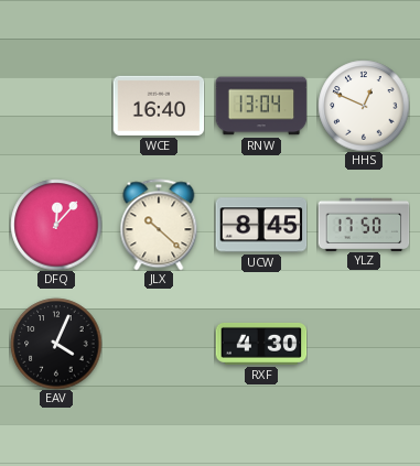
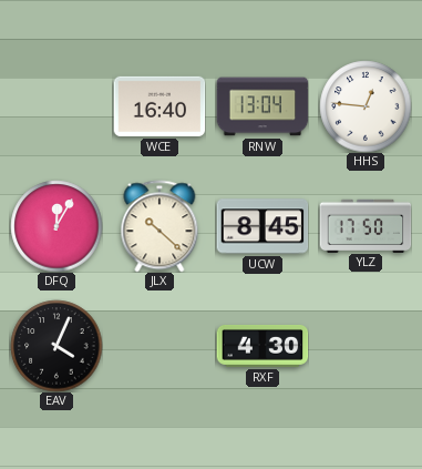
HHS: 12:49 -> 12:46
DFQ: 12:07 -> 12:05
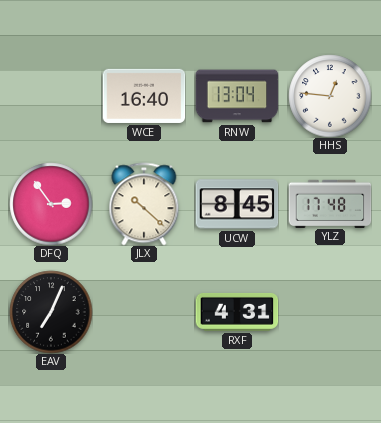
DFQ: 12:05 -> 2:54
YLZ: 17:50 -> 17:48
EAV: 4:04 -> 7:04
RXF: 4:30 -> 4:31
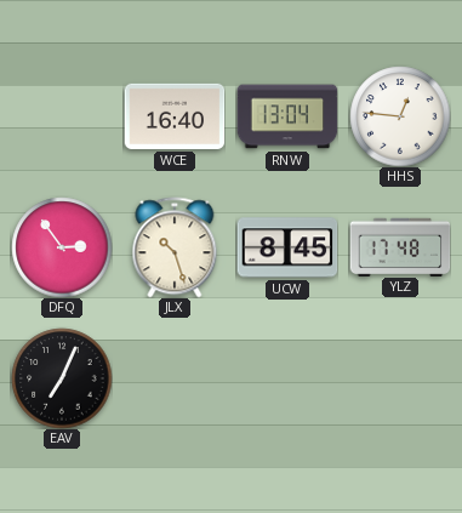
JLX: 10:22 -> 10:27
RXF: 4:31 -> none
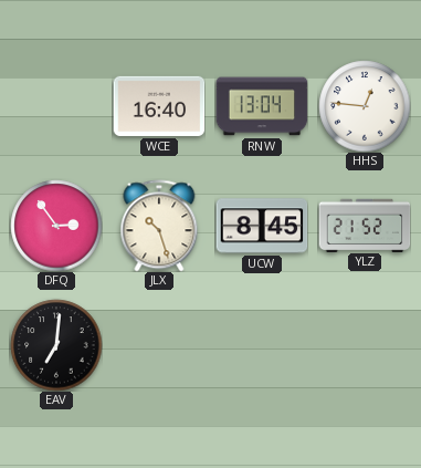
YLZ: 17:48 -> 21:52
EAV: 7:04 -> 7:01
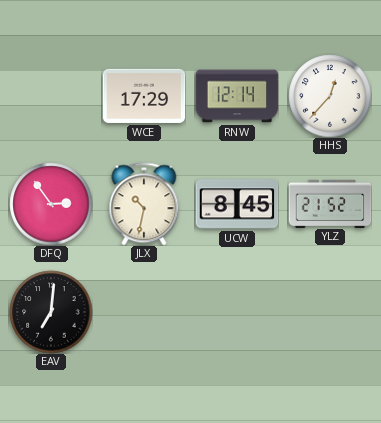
WCE: 16:40 -> 17:29
RNW: 13:04 -> 12:14
HHS: 12:46 -> 12:37
JLX: 10:27 -> 10:32
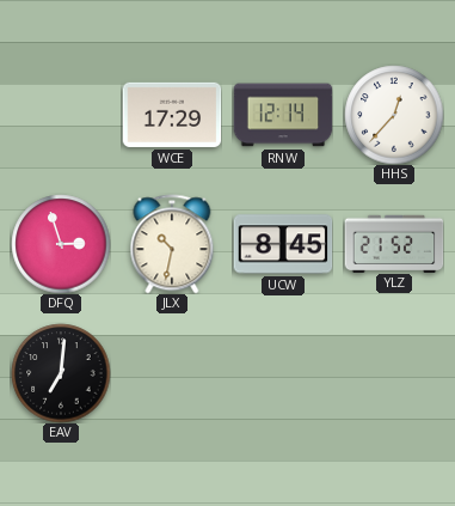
DFQ: 2:54 -> 2:57
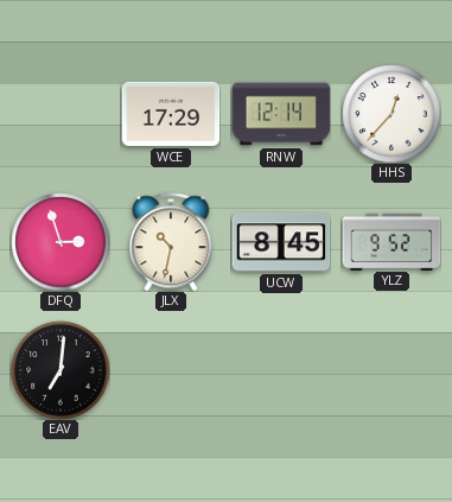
YLZ: 21:52 -> 9:52
